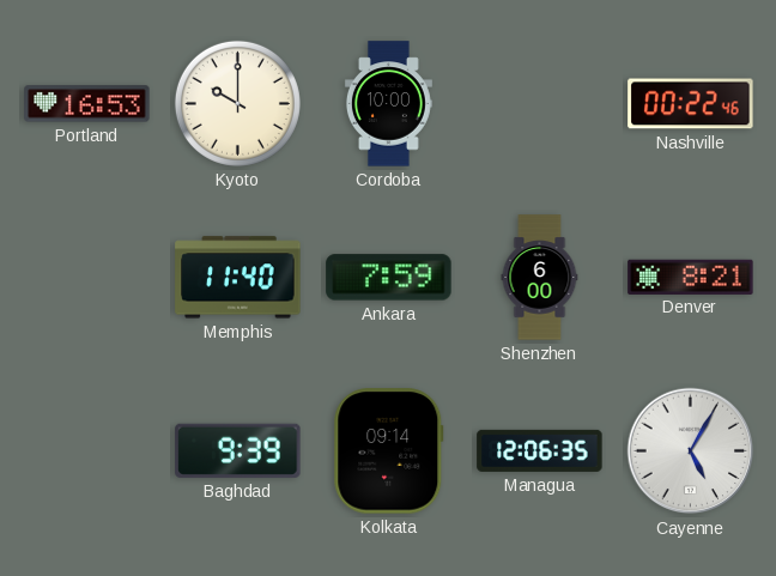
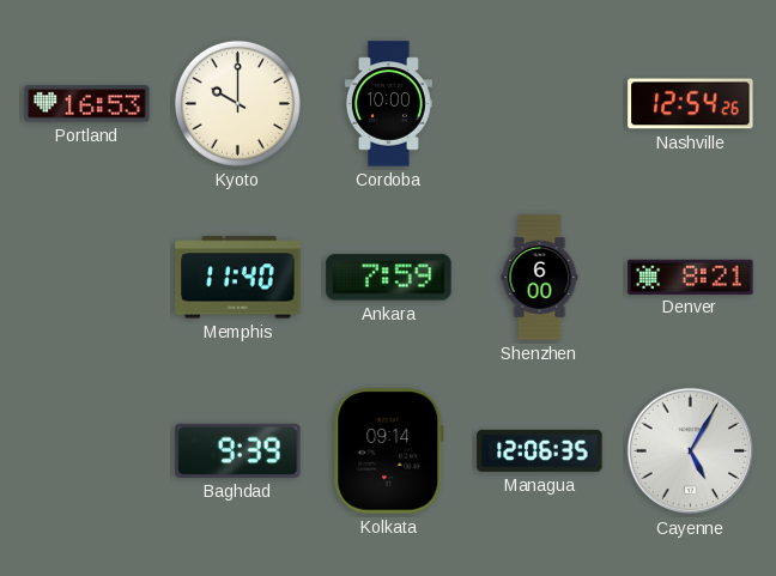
Nashville: 00:22 -> 12:54
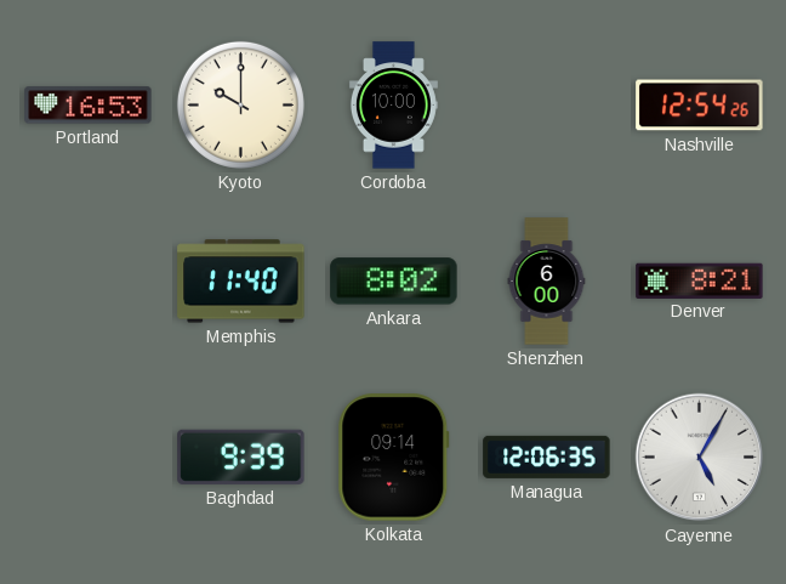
Ankara: 7:59 -> 8:02
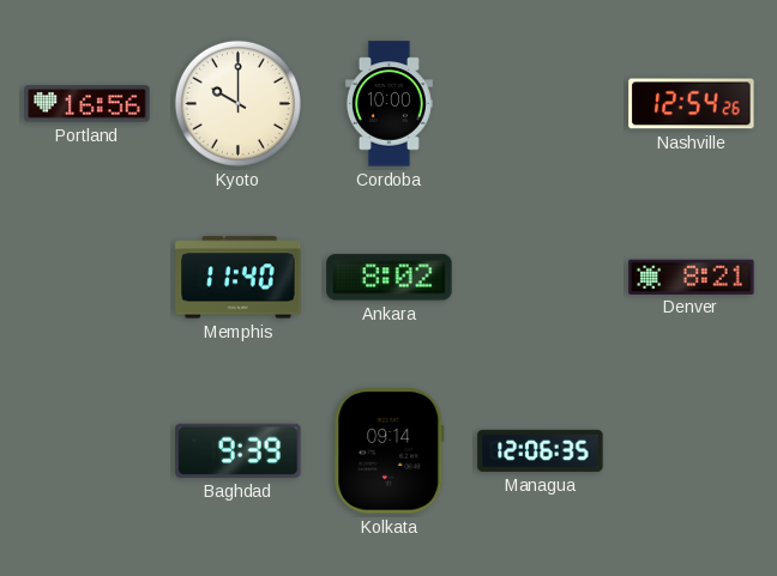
Portland: 16:53 -> 16:56
Shenzhen: 6:00 -> none
Cayenne: 5:05 -> none
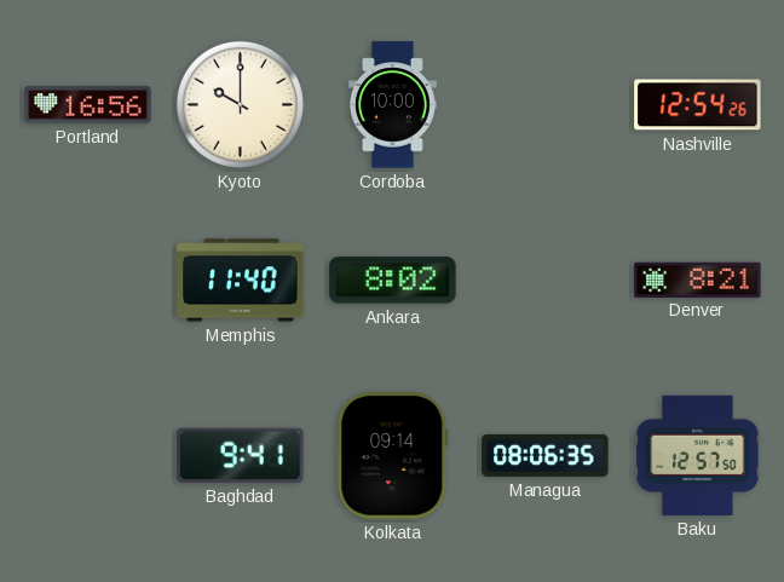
Baghdad: 9:39 -> 9:41
Managua: 12:06 -> 08:06
Baku: none -> 12:57
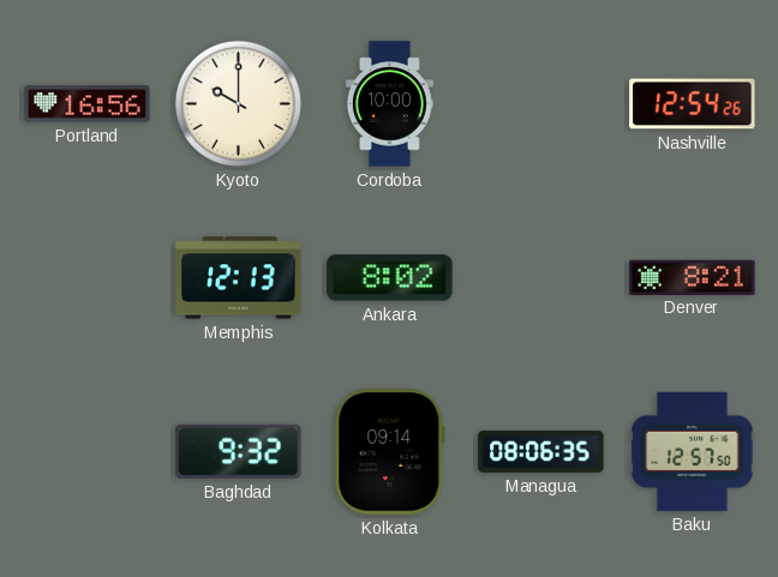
Memphis: 11:40 -> 12:13
Baghdad: 9:41 -> 9:32
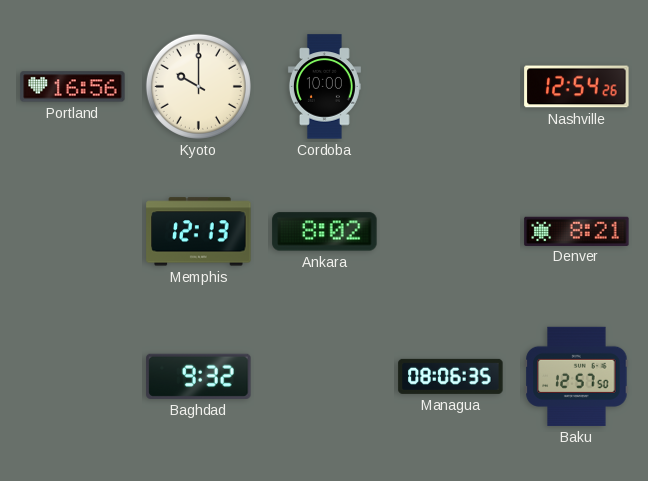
Kolkata: 09:14 -> none
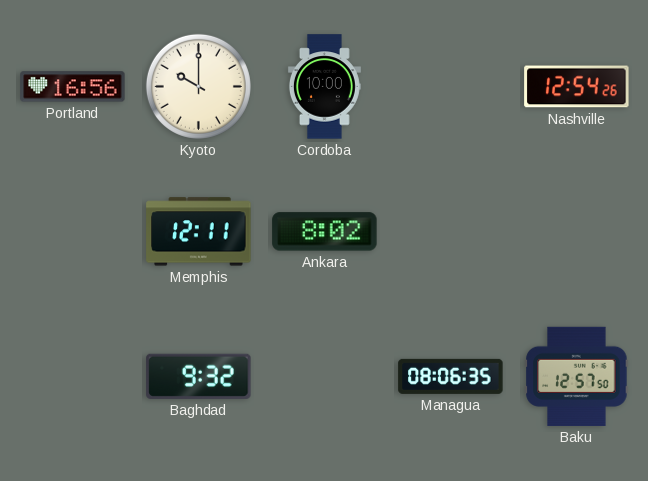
Memphis: 12:13 -> 12:11
Denver: 8:21 -> none
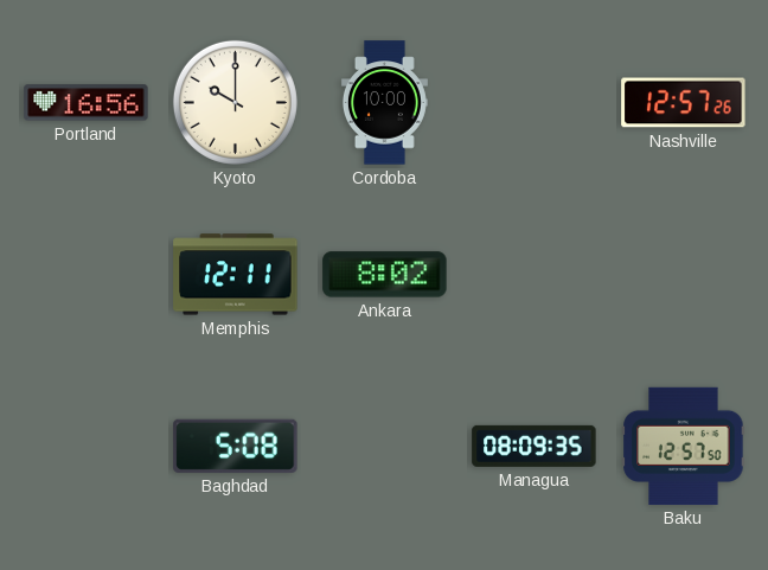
Nashville: 12:54 -> 12:57
Baghdad: 9:32 -> 5:08
Managua: 08:06 -> 08:09
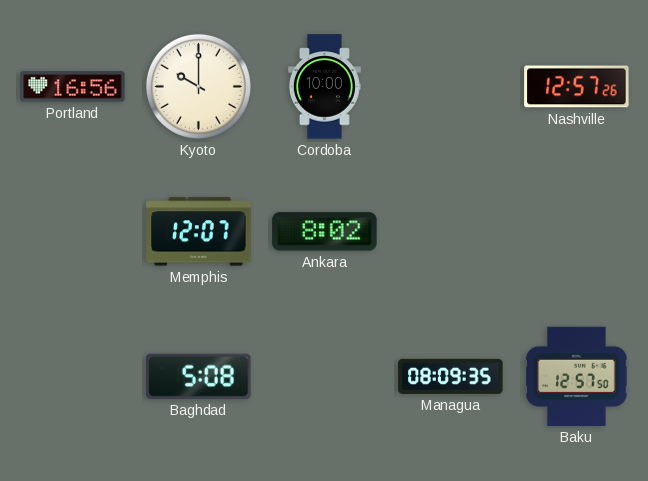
Memphis: 12:11 -> 12:07
